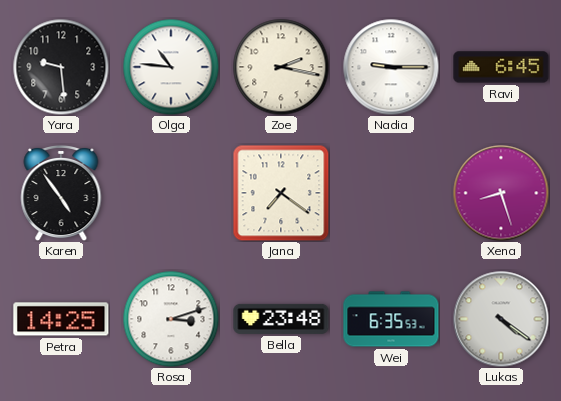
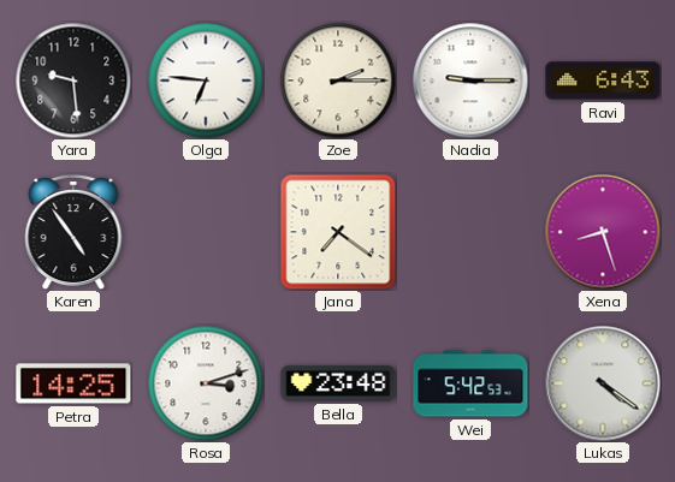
Olga: 10:46 -> 6:46
Zoe: 2:17 -> 2:15
Ravi: 6:45 -> 6:43
Wei: 6:35 -> 5:42
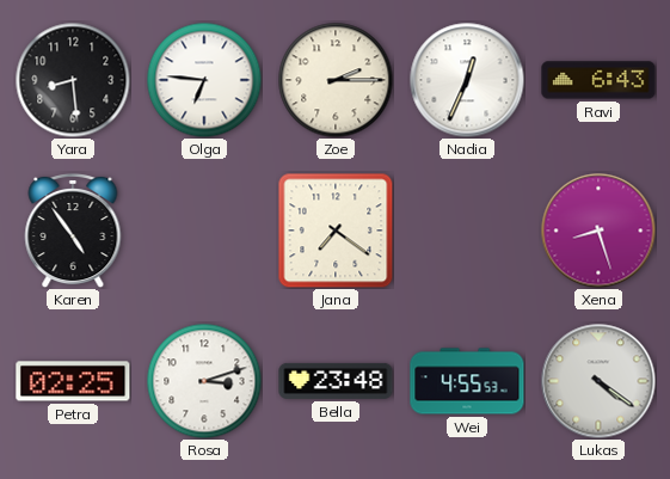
Yara: 9:29 -> 8:29
Nadia: 9:15 -> 12:34
Petra: 14:25 -> 02:25
Wei: 5:42 -> 4:55
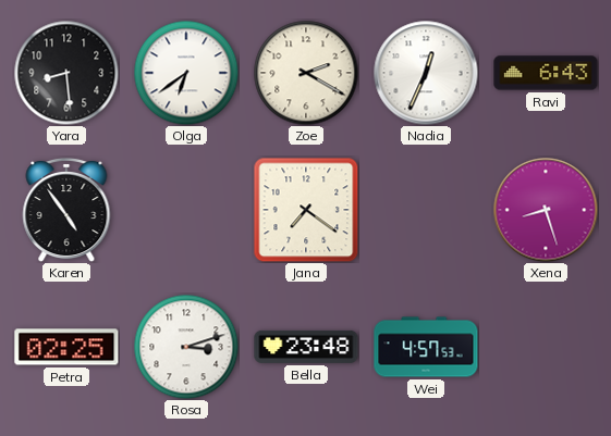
Olga: 6:46 -> 6:39
Zoe: 2:15 -> 2:20
Wei: 4:55 -> 4:57
Lukas: 4:21 -> none
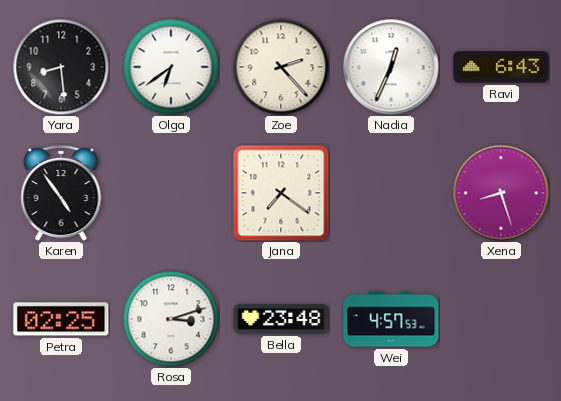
Zoe: 2:20 -> 2:23
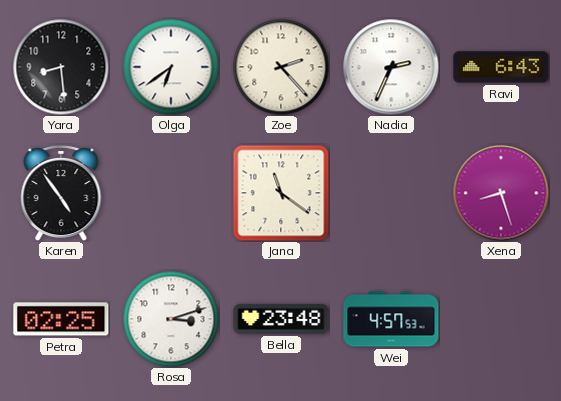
Nadia: 12:34 -> 2:34
Jana: 7:21 -> 11:21
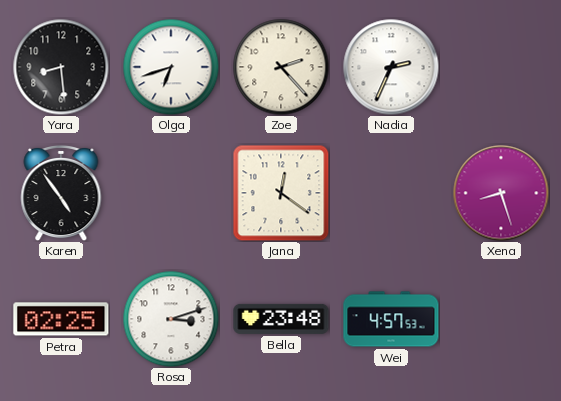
Olga: 6:39 -> 6:42
Ravi: 6:43 -> none
Jana: 11:21 -> 12:21
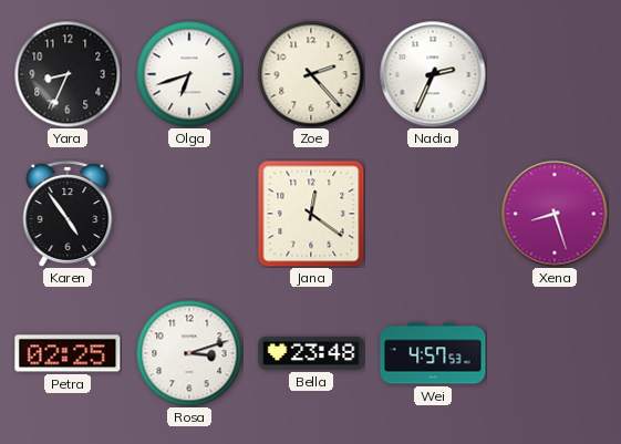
Yara: 8:29 -> 8:34
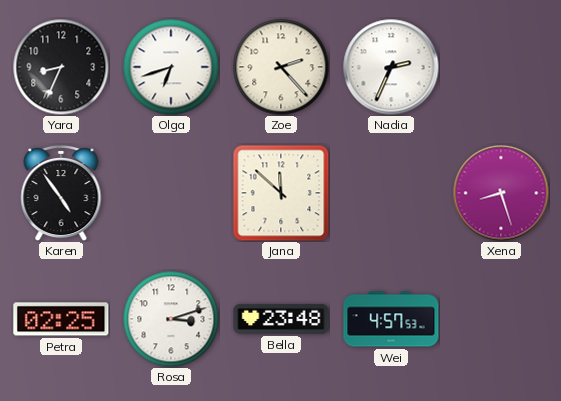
Jana: 12:21 -> 11:52
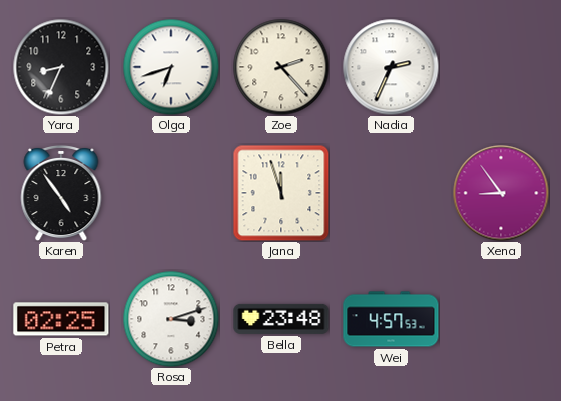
Jana: 11:52 -> 11:57
Xena: 8:27 -> 8:54
